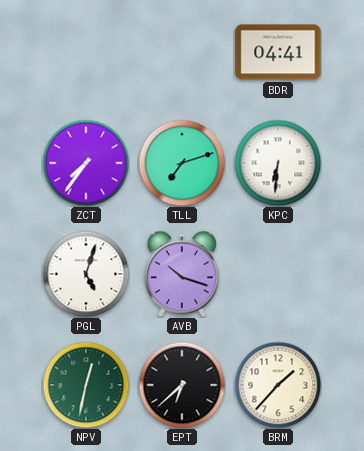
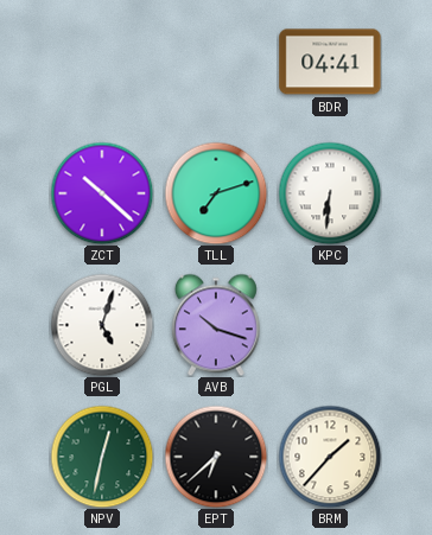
ZCT: 7:36 -> 10:22
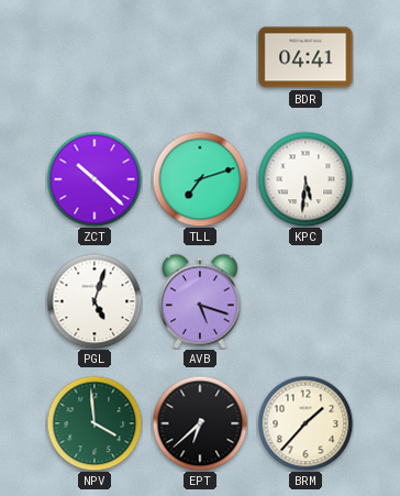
KPC: 6:31 -> 5:31
AVB: 10:18 -> 5:18
NPV: 12:32 -> 3:59
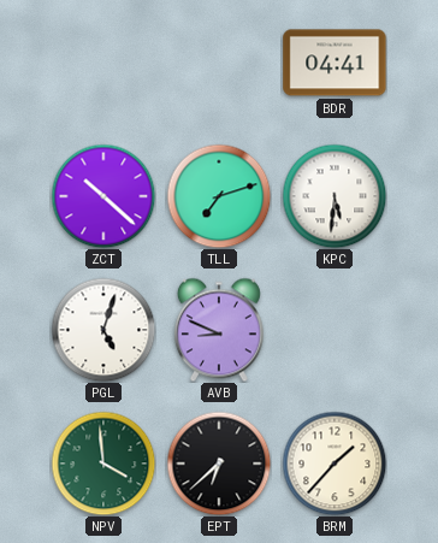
AVB: 5:18 -> 8:49
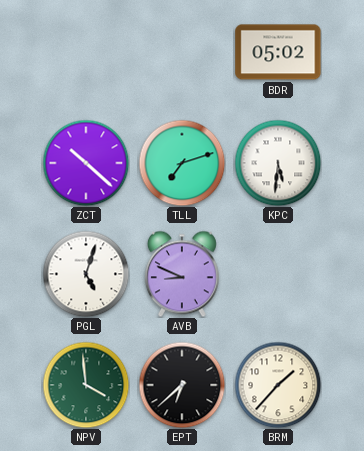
BDR: 04:41 -> 05:02
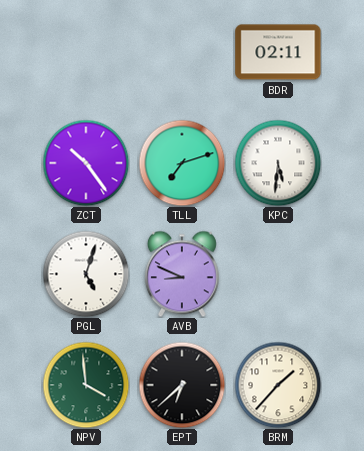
BDR: 05:02 -> 02:11
ZCT: 10:22 -> 10:24
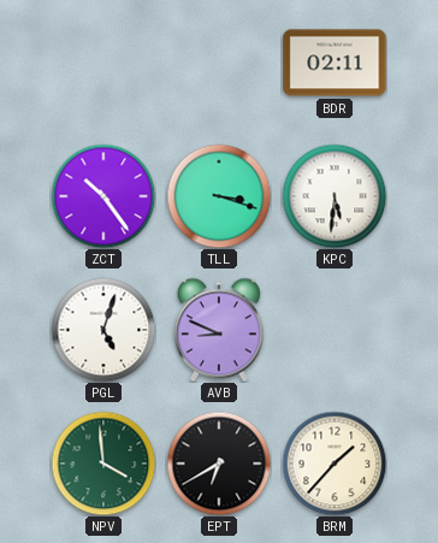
TLL: 7:12 -> 3:18
EPT: 6:38 -> 6:40
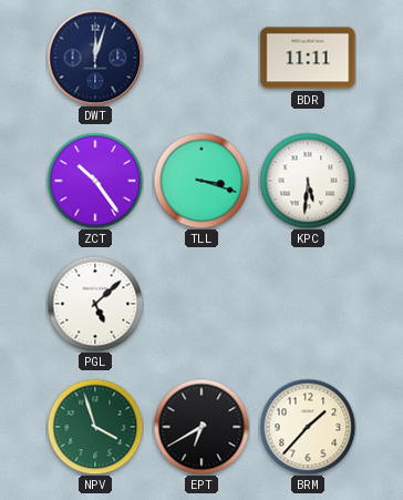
DWT: none -> 12:03
BDR: 02:11 -> 11:11
PGL: 5:03 -> 5:08
AVB: 8:49 -> none
NPV: 3:59 -> 3:57
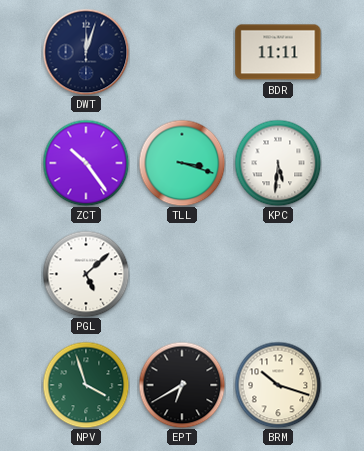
BRM: 1:37 -> 10:18
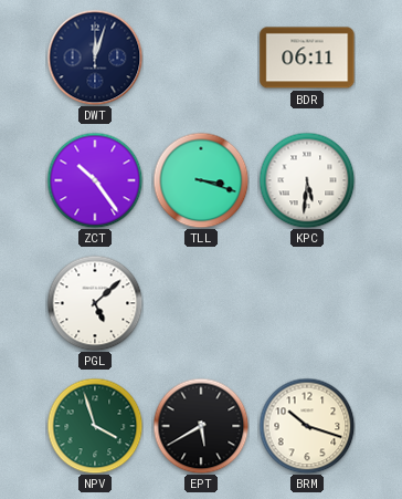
BDR: 11:11 -> 06:11
EPT: 6:40 -> 5:40
